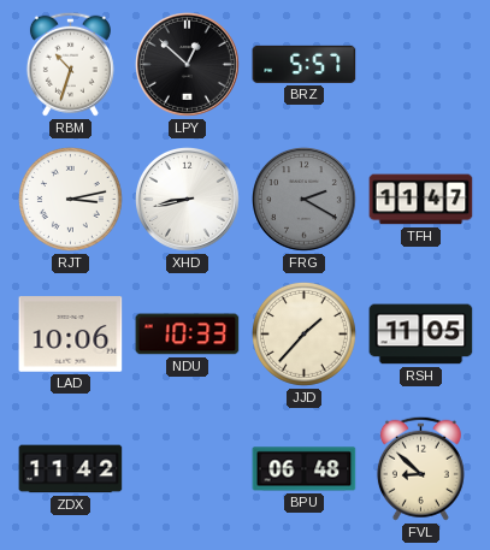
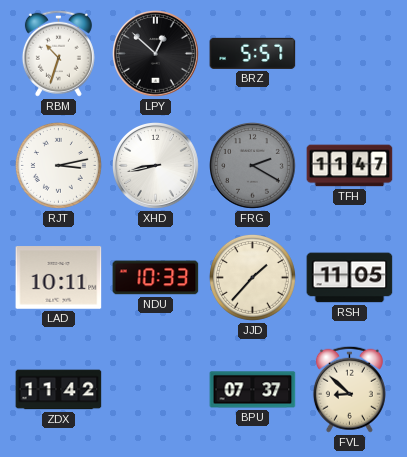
LAD: 10:06 -> 10:11
BPU: 06:48 -> 07:37
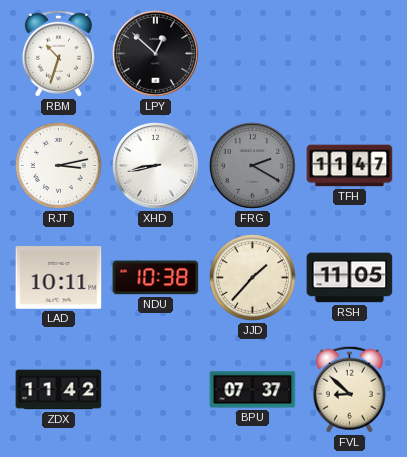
BRZ: 5:57 -> none
NDU: 10:33 -> 10:38
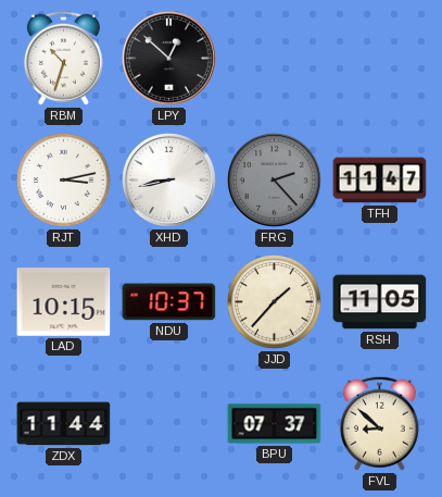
FRG: 2:20 -> 2:23
LAD: 10:11 -> 10:15
NDU: 10:38 -> 10:37
ZDX: 11:42 -> 11:44
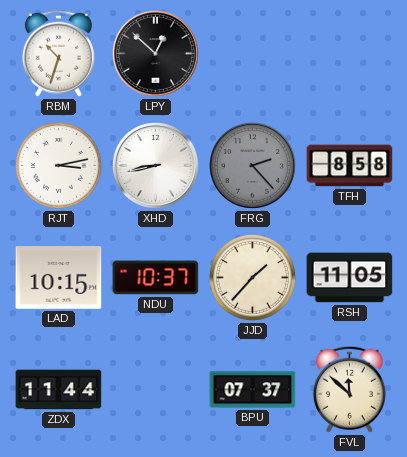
TFH: 11:47 -> 8:58
FVL: 8:52 -> 11:52
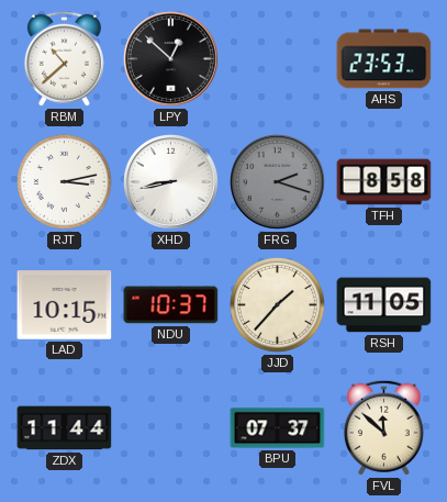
RBM: 10:33 -> 10:38
AHS: none -> 23:53
FRG: 2:23 -> 2:18
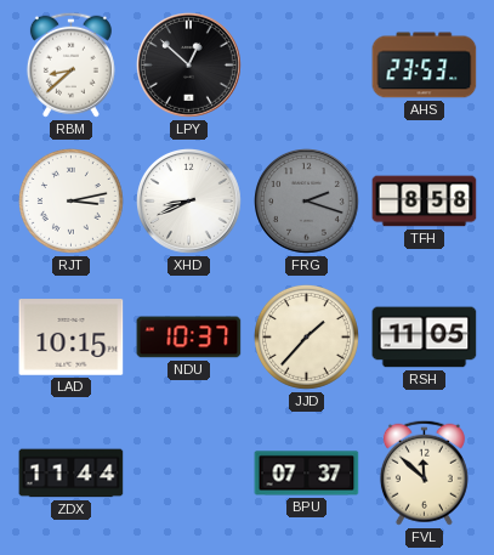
RBM: 10:38 -> 8:38
XHD: 8:43 -> 8:41
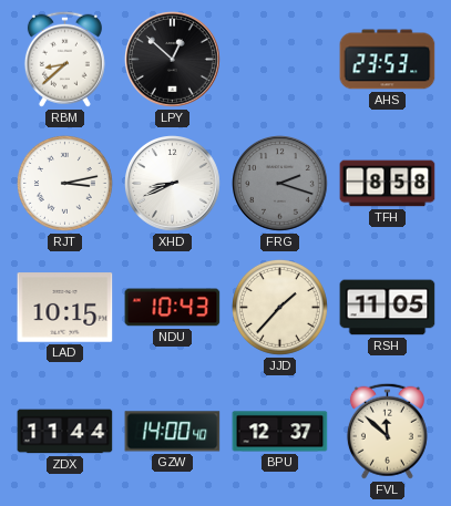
NDU: 10:37 -> 10:43
GZW: none -> 14:00
BPU: 07:37 -> 12:37
